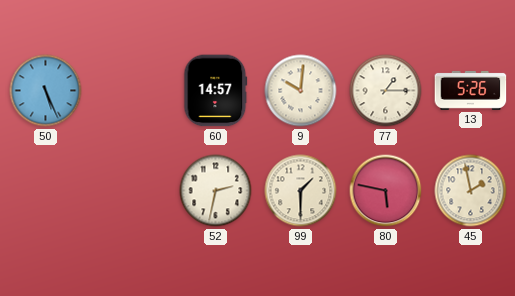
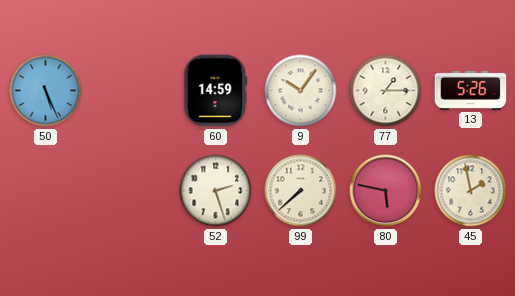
60: 14:57 -> 14:59
9: 10:01 -> 10:06
52: 2:32 -> 2:27
99: 1:30 -> 7:38
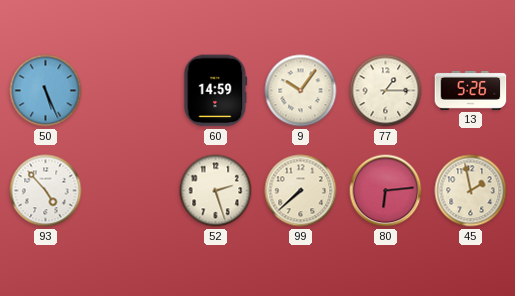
93: none -> 4:53
80: 5:47 -> 6:14
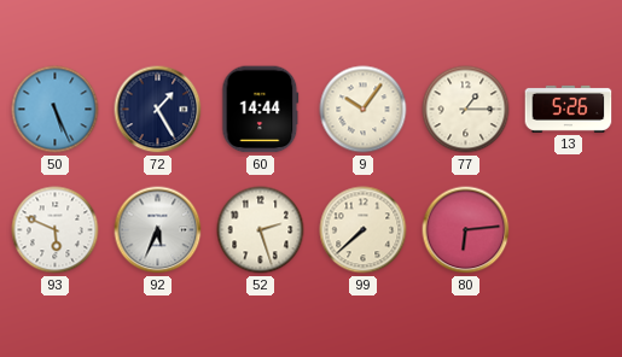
72: none -> 1:25
60: 14:59 -> 14:44
93: 4:53 -> 5:49
92: none -> 5:34
45: 1:58 -> none
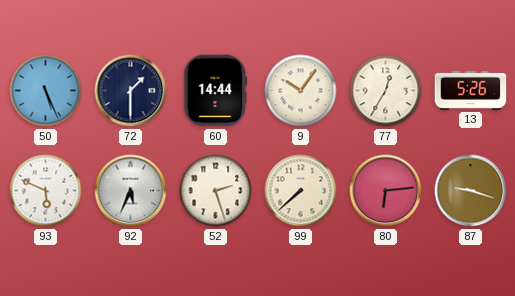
72: 1:25 -> 1:30
77: 1:15 -> 12:35
87: none -> 9:18
